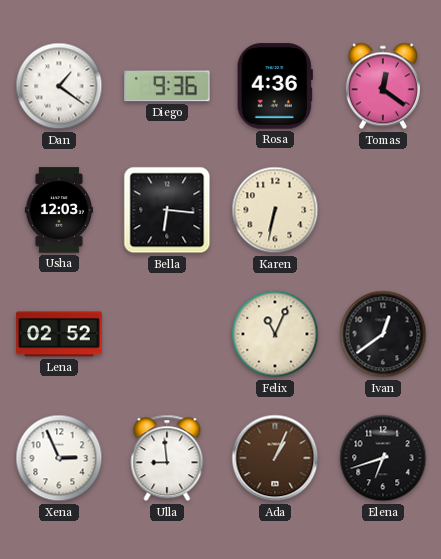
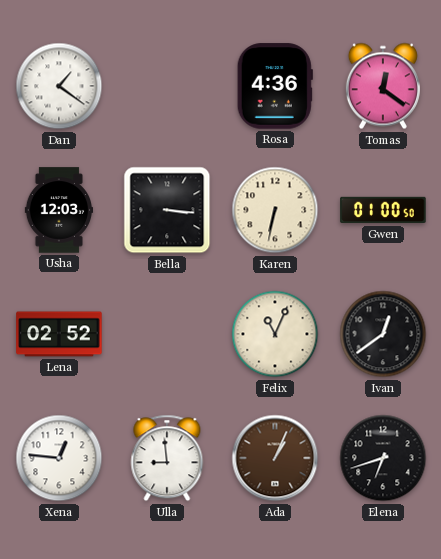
Diego: 9:36 -> none
Bella: 6:16 -> 3:16
Gwen: none -> 01:00
Xena: 2:56 -> 12:46
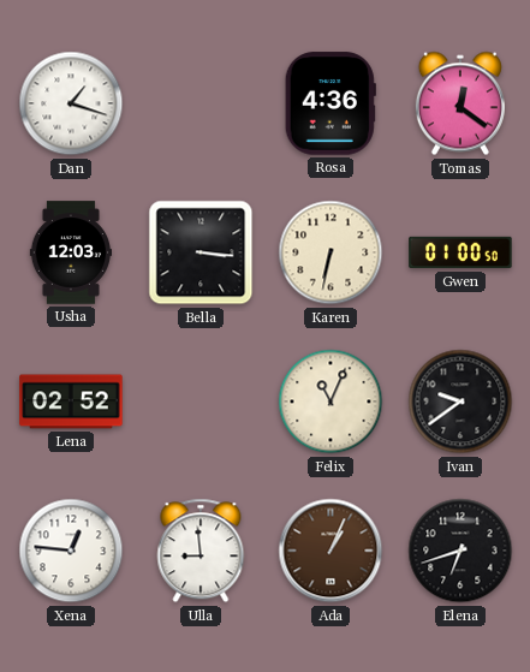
Dan: 1:21 -> 1:18
Ivan: 12:39 -> 9:39
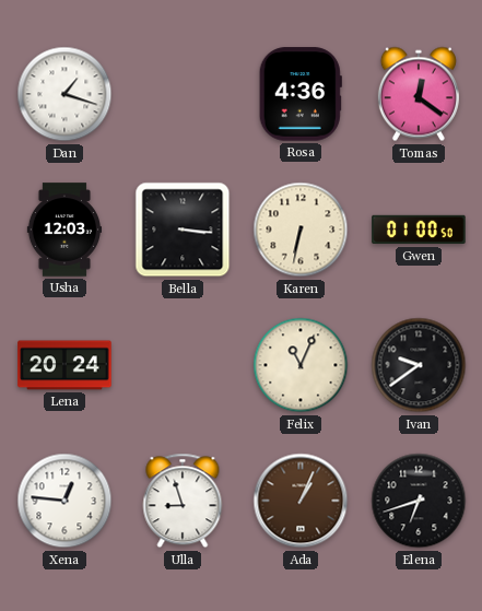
Lena: 02:52 -> 20:24
Ulla: 8:59 -> 8:57
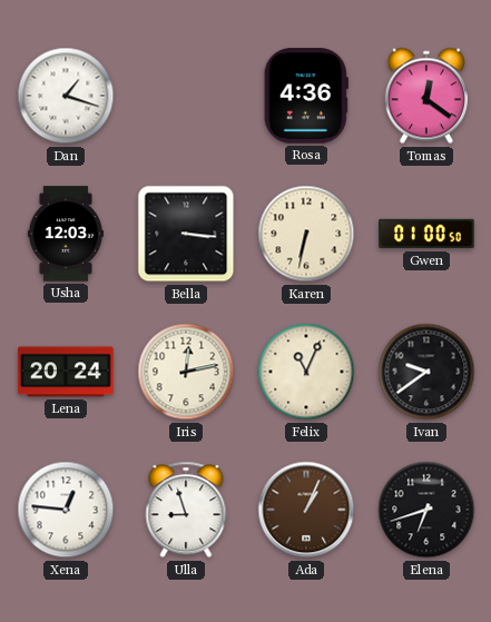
Iris: none -> 12:13
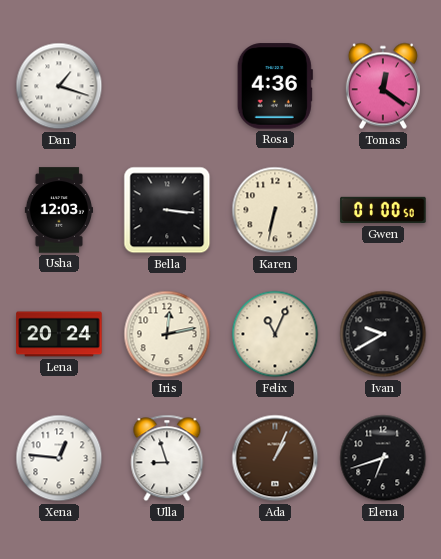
Ivan: 9:39 -> 9:40
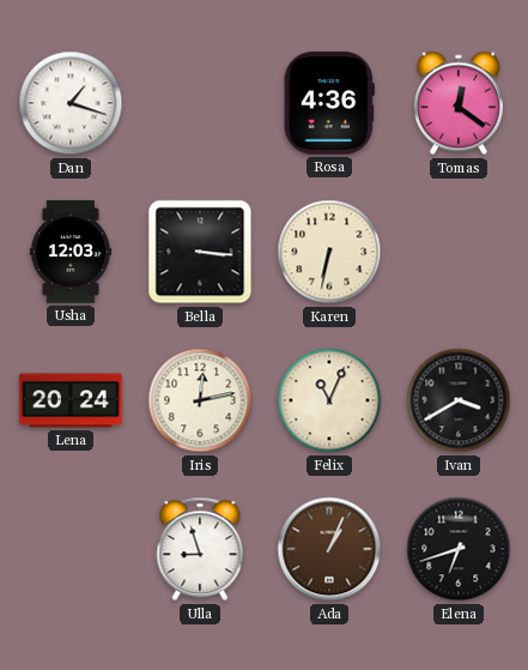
Gwen: 01:00 -> none
Ivan: 9:40 -> 3:40
Xena: 12:46 -> none
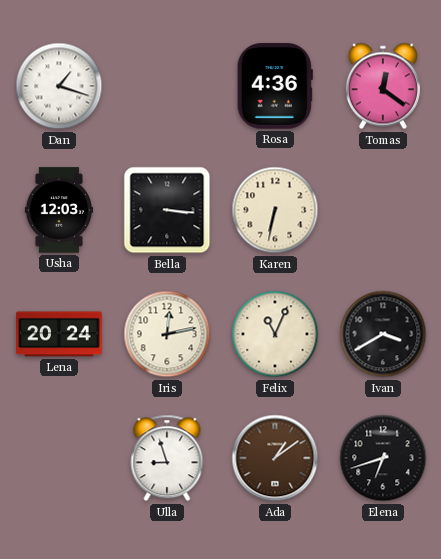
Ada: 1:04 -> 1:09
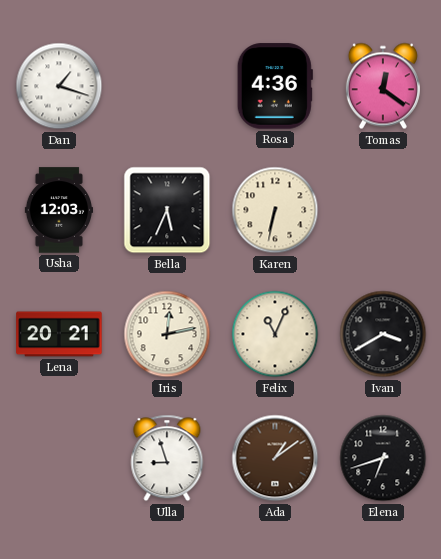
Bella: 3:16 -> 5:34
Lena: 20:24 -> 20:21
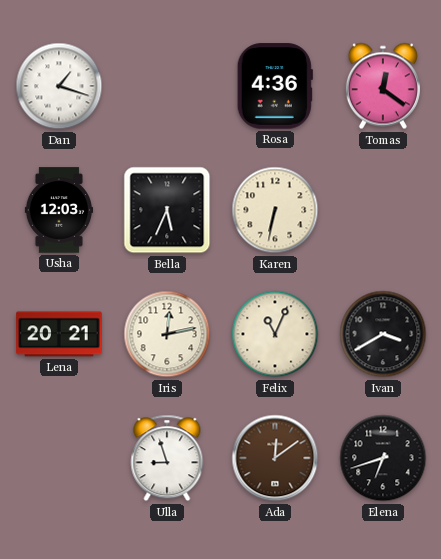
Ada: 1:09 -> 12:09
